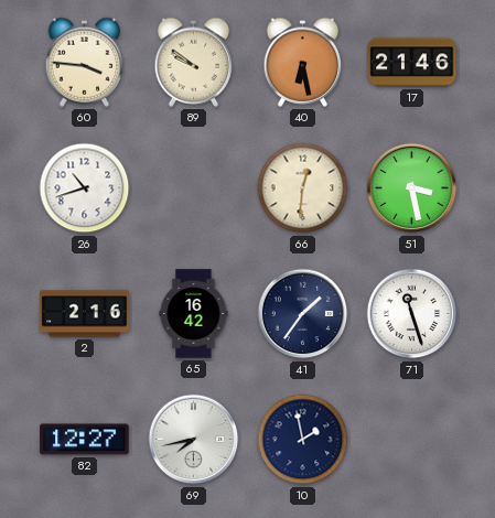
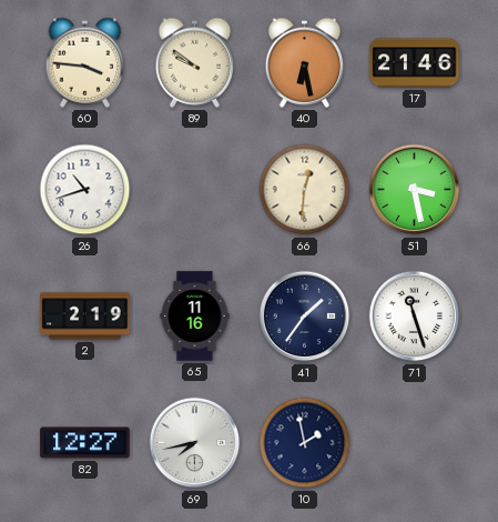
2: 2:16 -> 2:19
65: 16:42 -> 11:16
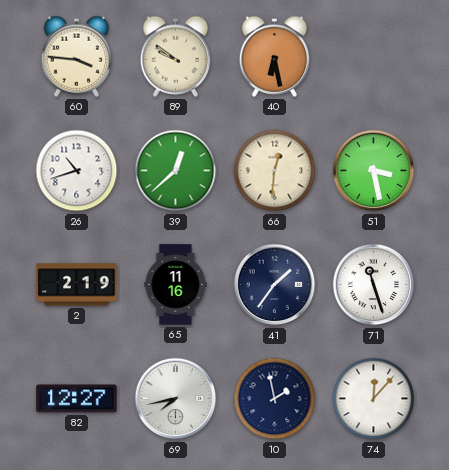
17: 21:46 -> none
39: none -> 12:38
74: none -> 12:07
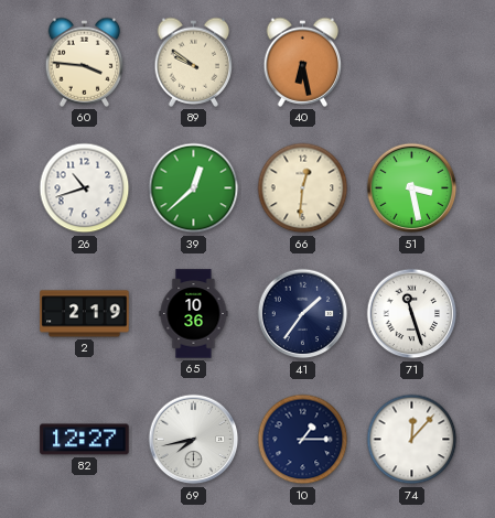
65: 11:16 -> 10:36
10: 1:58 -> 1:15
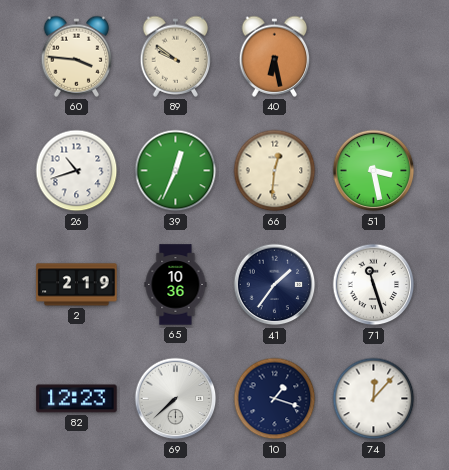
39: 12:38 -> 12:34
82: 12:27 -> 12:23
69: 7:43 -> 7:38
10: 1:15 -> 1:18
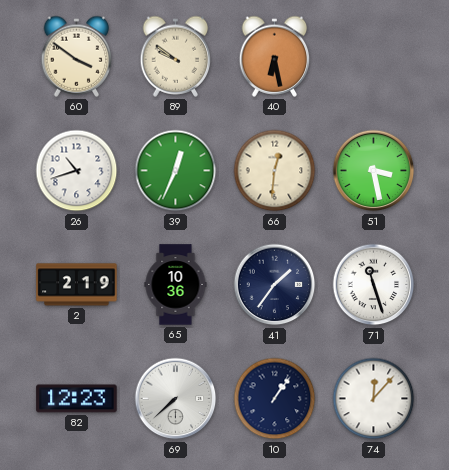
60: 3:46 -> 3:51
10: 1:18 -> 1:06
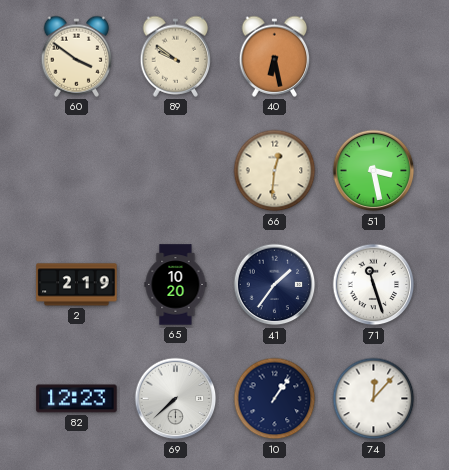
26: 10:42 -> none
39: 12:34 -> none
65: 10:36 -> 10:20
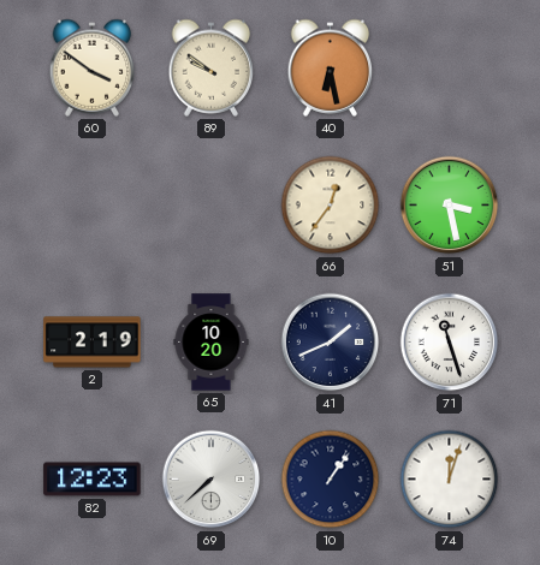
66: 12:31 -> 12:36
41: 1:36 -> 1:41
74: 12:07 -> 12:03
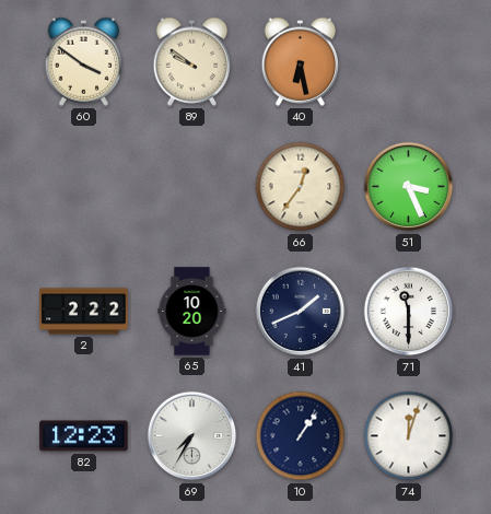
51: 3:28 -> 3:26
2: 2:19 -> 2:22
71: 11:27 -> 11:30
69: 7:38 -> 7:35
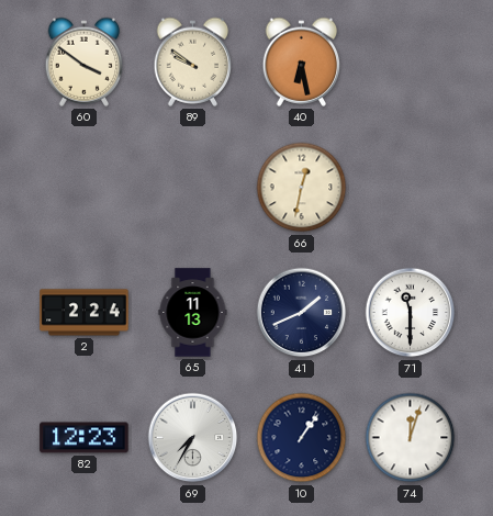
66: 12:36 -> 12:32
51: 3:26 -> none
2: 2:22 -> 2:24
65: 10:20 -> 11:13
